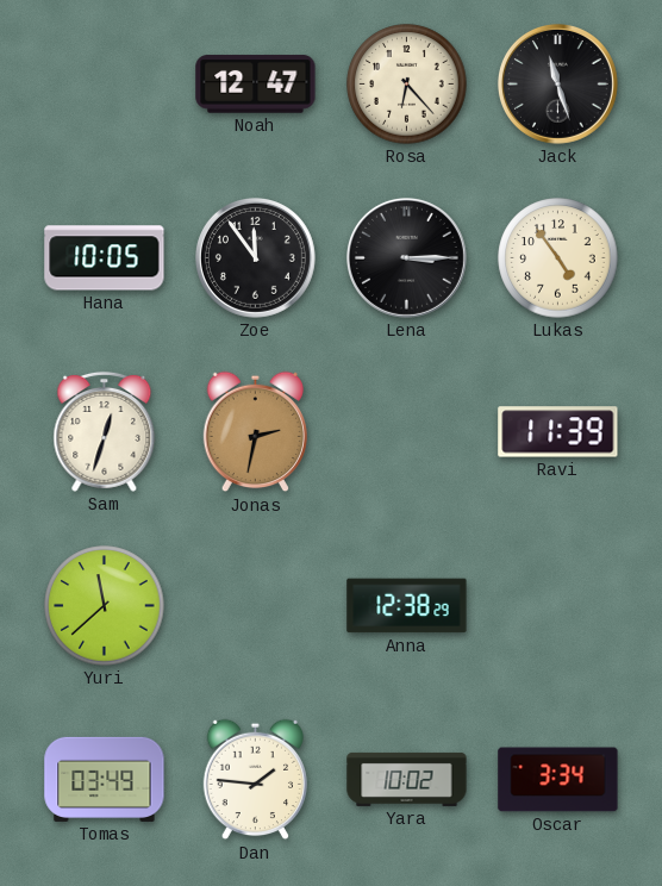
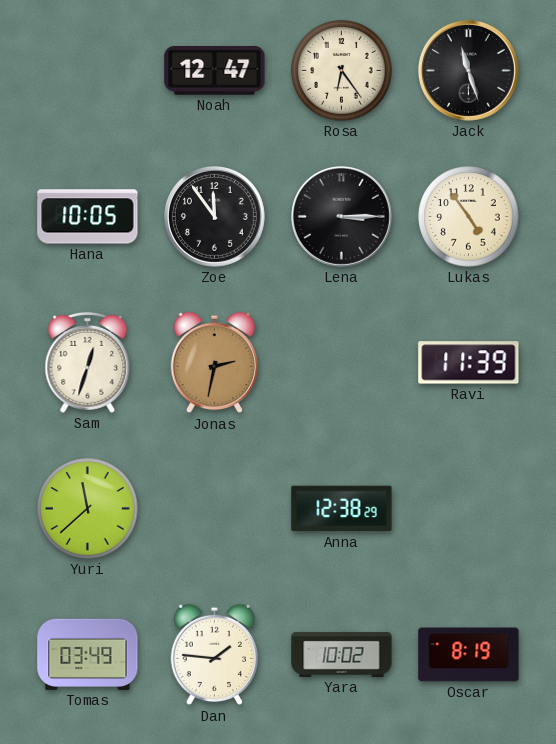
Rosa: 6:23 -> 6:24
Oscar: 3:34 -> 8:19
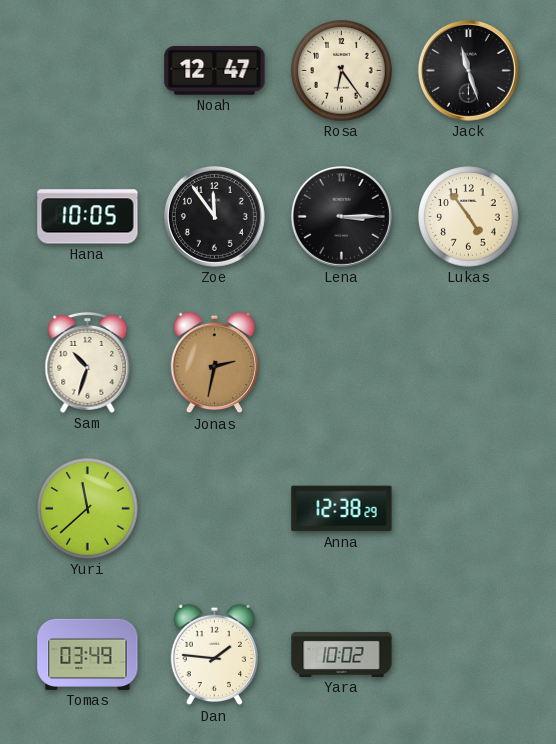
Sam: 12:33 -> 10:33
Ravi: 11:39 -> none
Oscar: 8:19 -> none
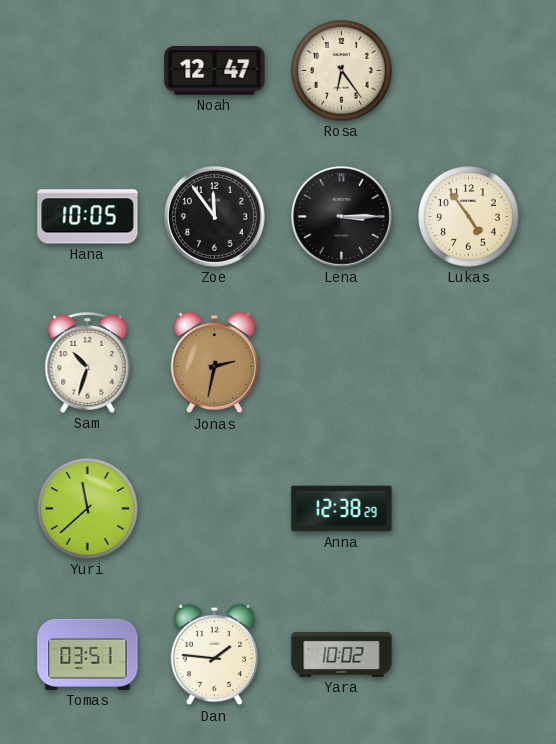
Jack: 11:27 -> none
Tomas: 03:49 -> 03:51
